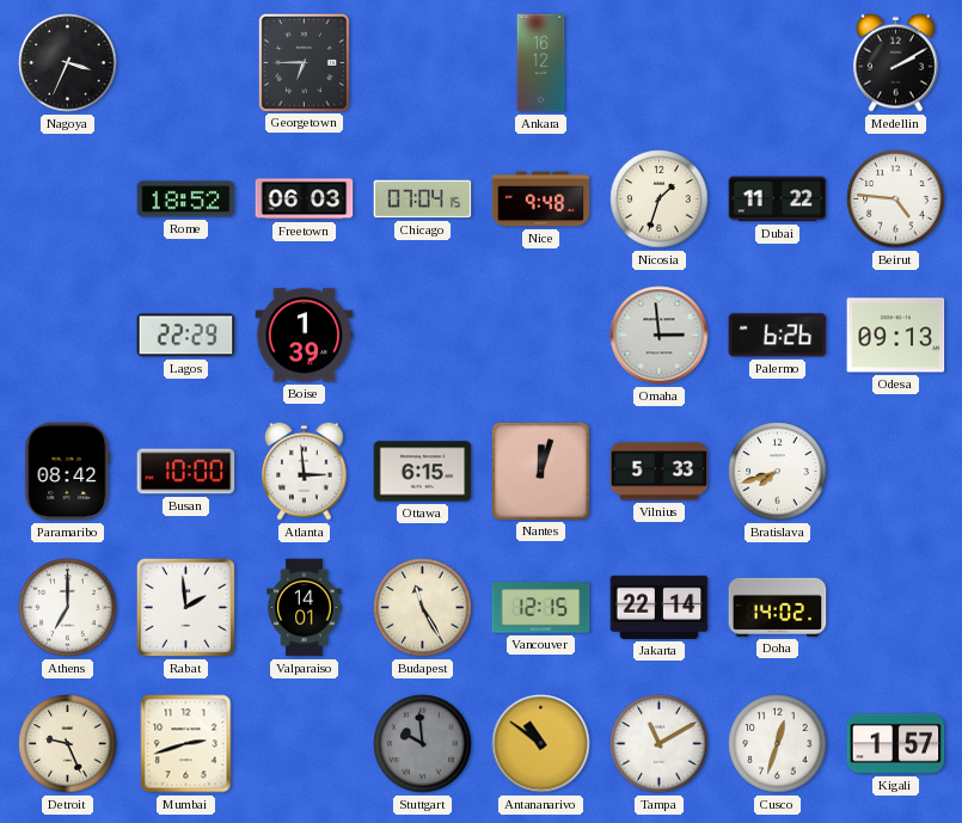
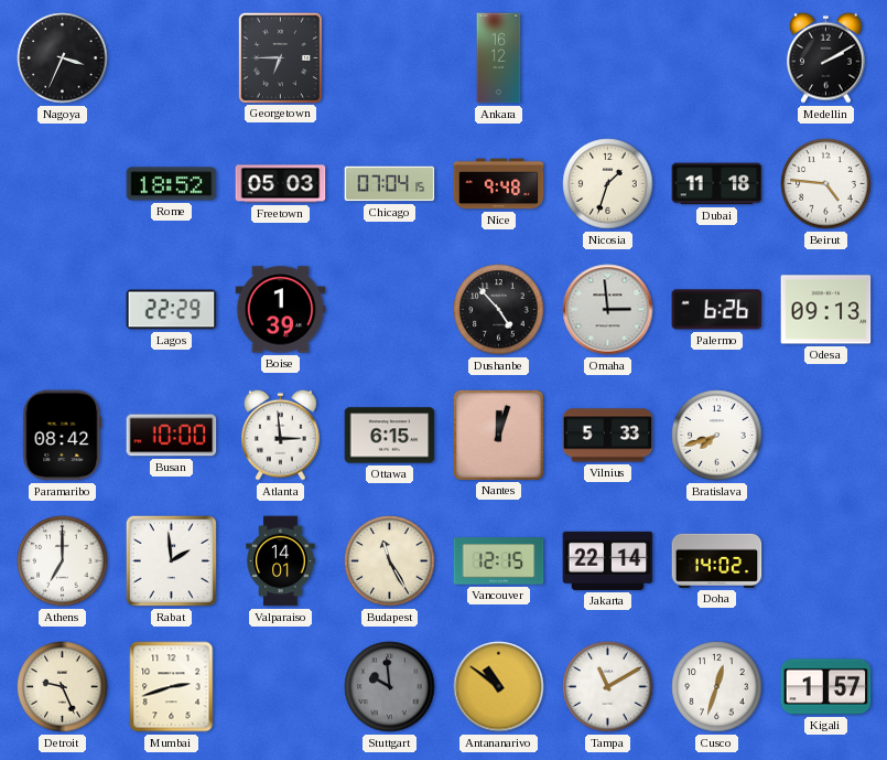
Freetown: 06:03 -> 05:03
Dubai: 11:22 -> 11:18
Dushanbe: none -> 4:53
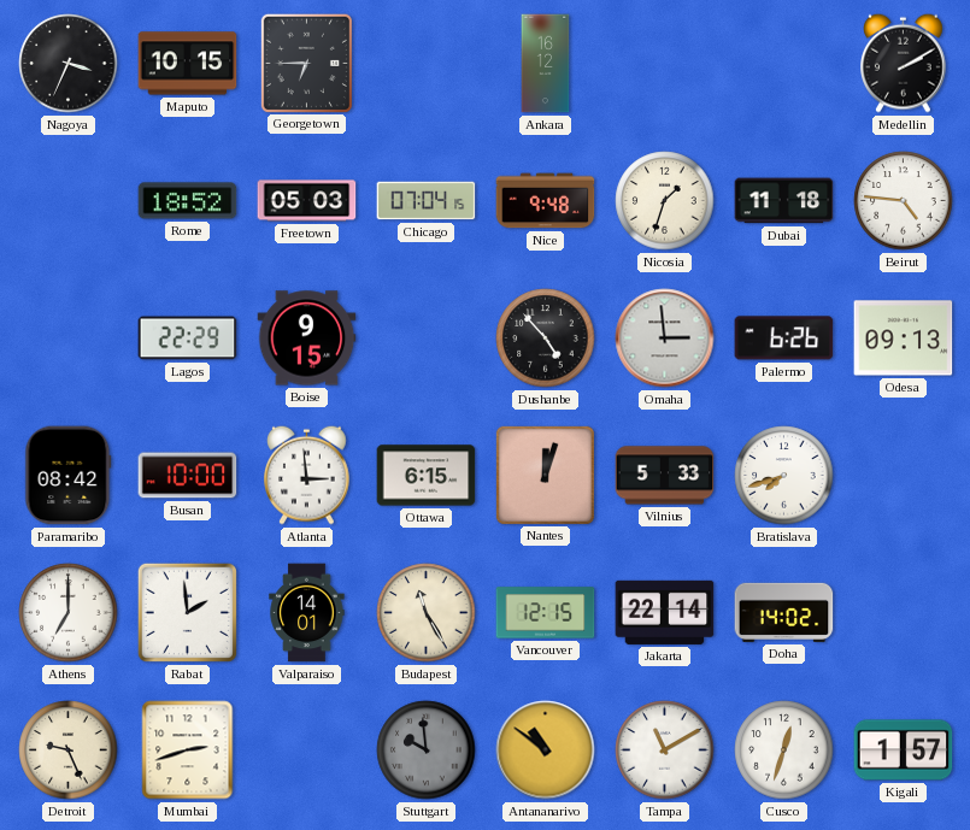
Maputo: none -> 10:15
Boise: 1:39 -> 9:15
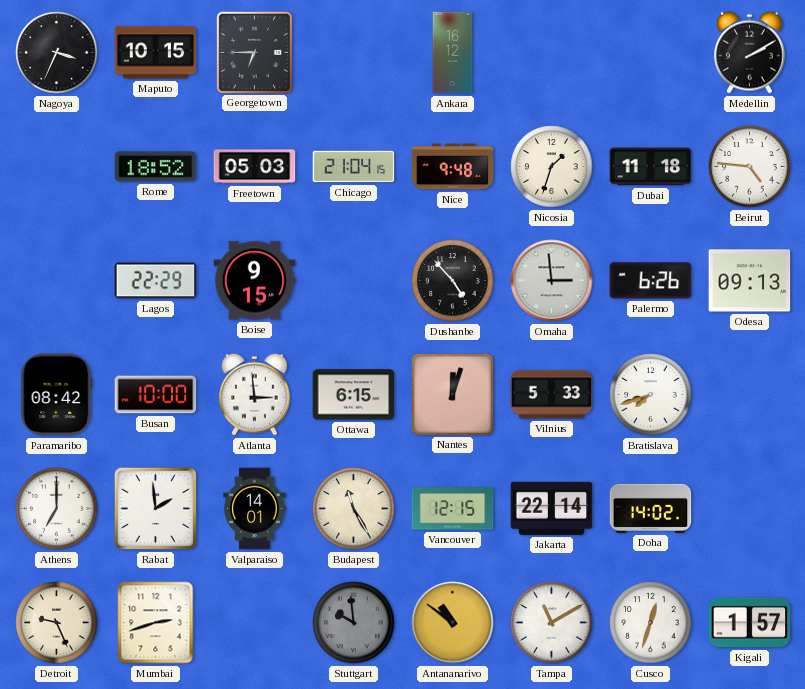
Chicago: 07:04 -> 21:04
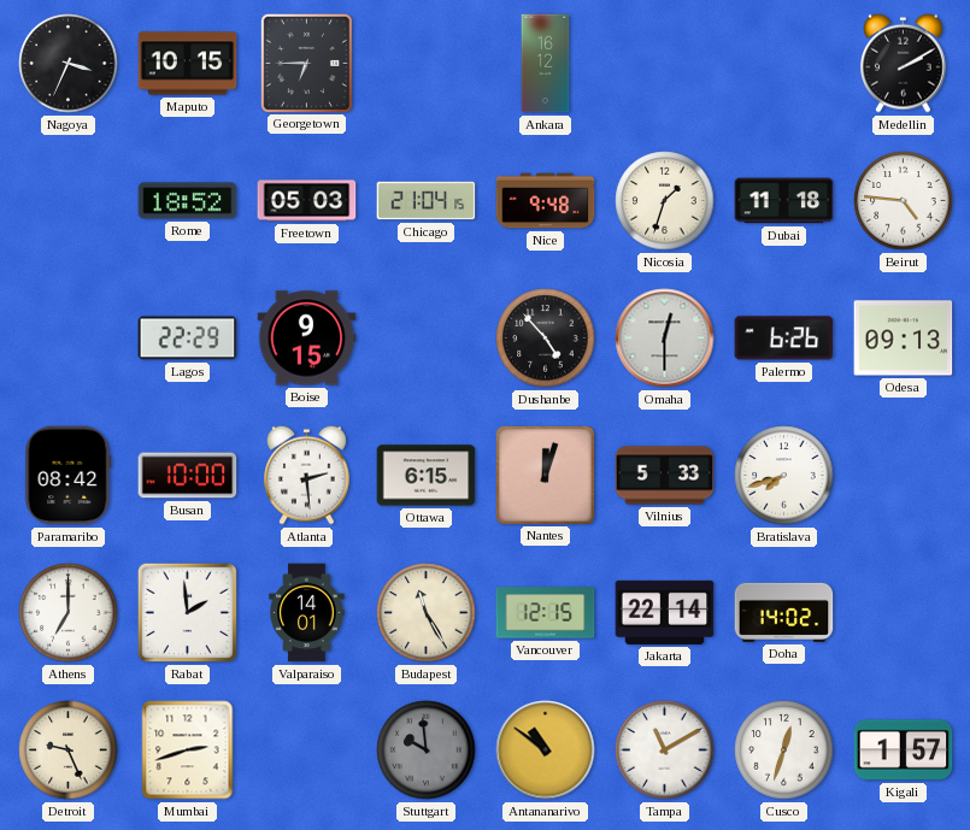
Omaha: 2:59 -> 12:30
Atlanta: 2:59 -> 2:29
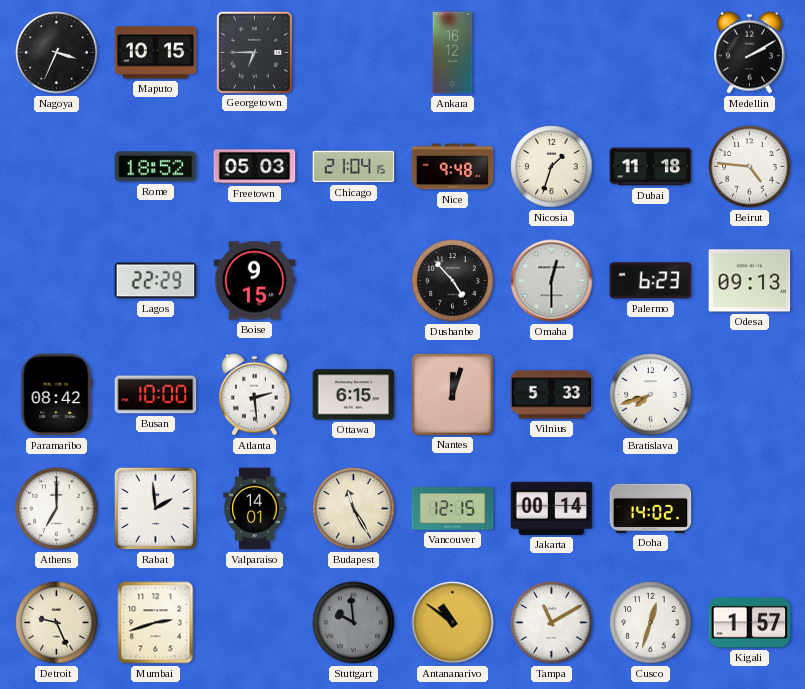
Palermo: 6:26 -> 6:23
Jakarta: 22:14 -> 00:14
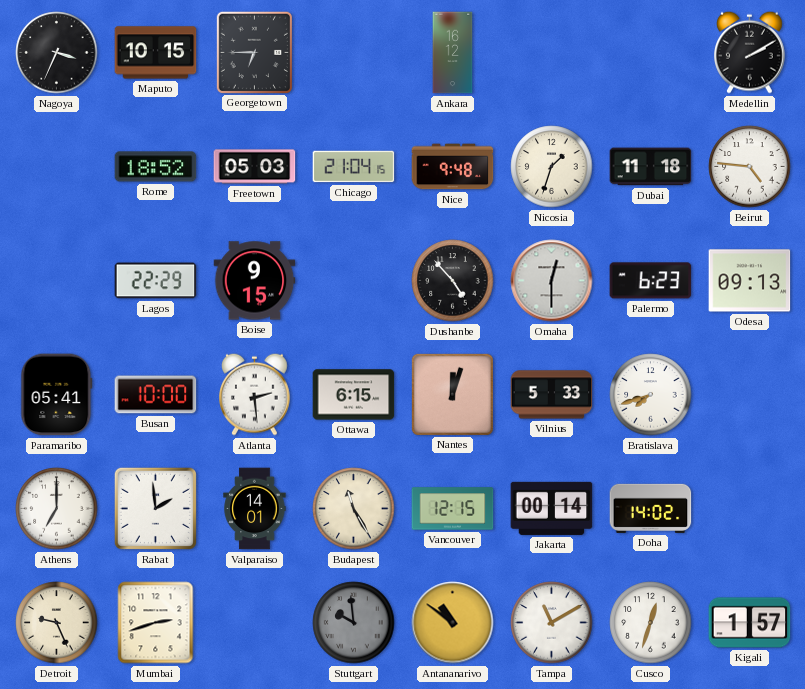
Paramaribo: 08:42 -> 05:41
